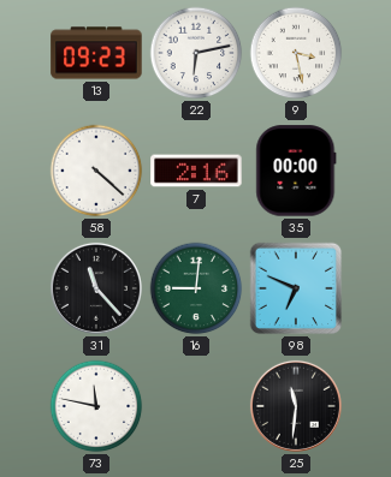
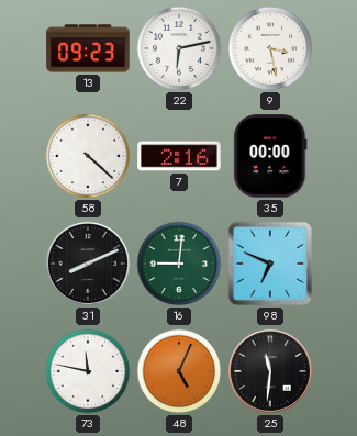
31: 11:23 -> 8:11
48: none -> 5:04
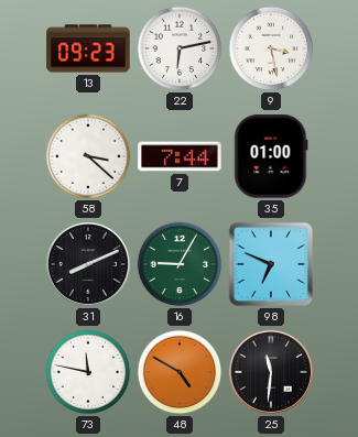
58: 4:22 -> 3:22
7: 2:16 -> 7:44
35: 00:00 -> 01:00
16: 9:01 -> 9:05
48: 5:04 -> 4:50
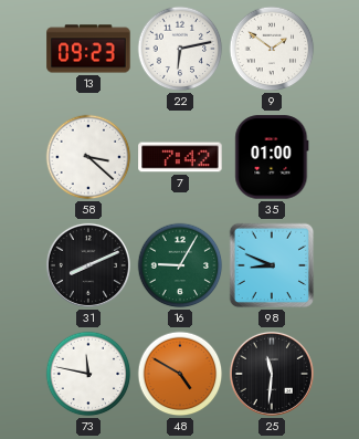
9: 3:28 -> 1:51
7: 7:44 -> 7:42
98: 6:49 -> 8:49
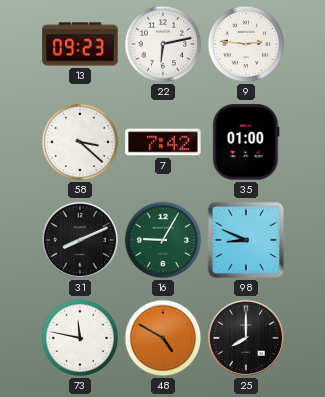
9: 1:51 -> 2:46
25: 11:31 -> 8:00
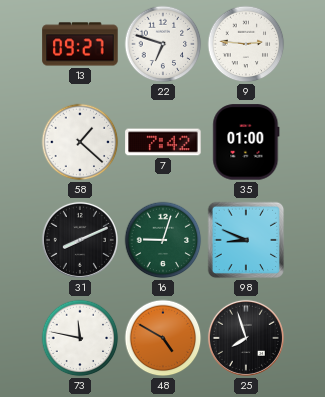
13: 09:23 -> 09:27
22: 6:13 -> 6:48
58: 3:22 -> 1:22
16: 9:05 -> 9:03
25: 8:00 -> 7:57
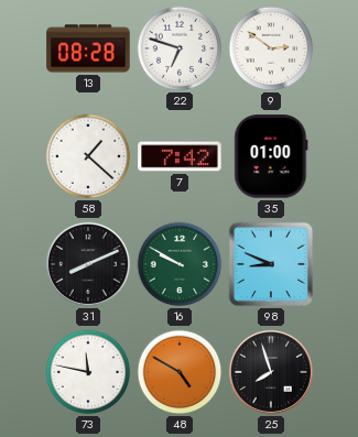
13: 09:27 -> 08:28
9: 2:46 -> 2:51
16: 9:03 -> 9:50
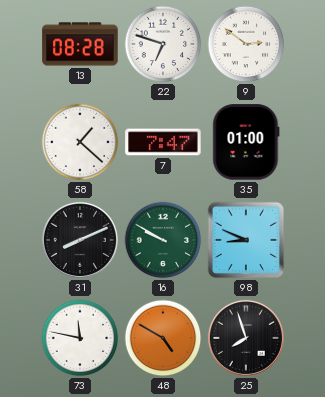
7: 7:42 -> 7:47
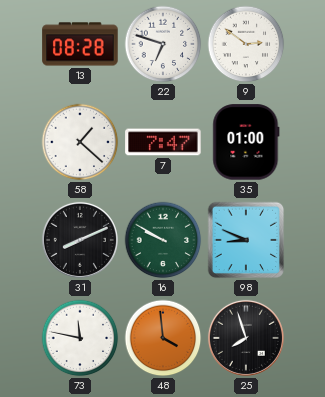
48: 4:50 -> 3:59
